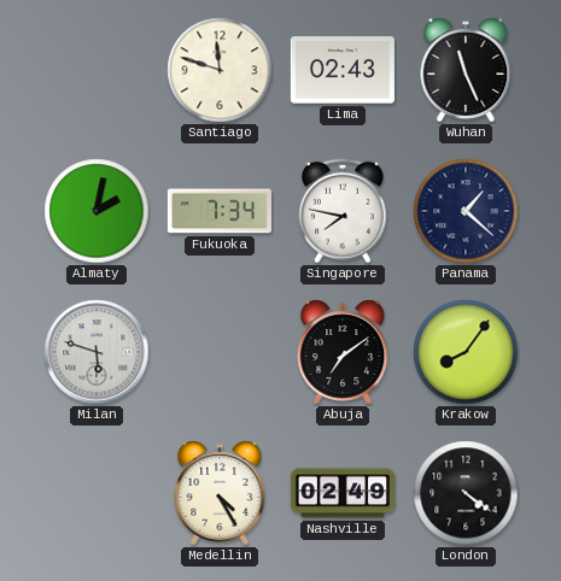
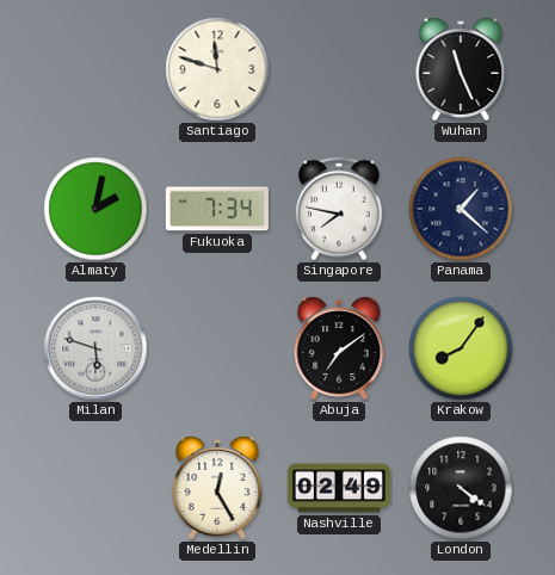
Lima: 02:43 -> none
Medellin: 4:25 -> 12:25
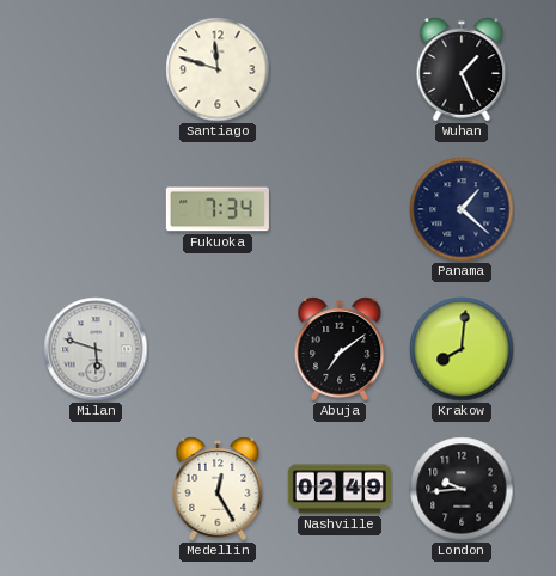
Wuhan: 11:26 -> 1:26
Almaty: 2:02 -> none
Singapore: 7:47 -> none
Krakow: 8:06 -> 8:01
London: 4:21 -> 9:44
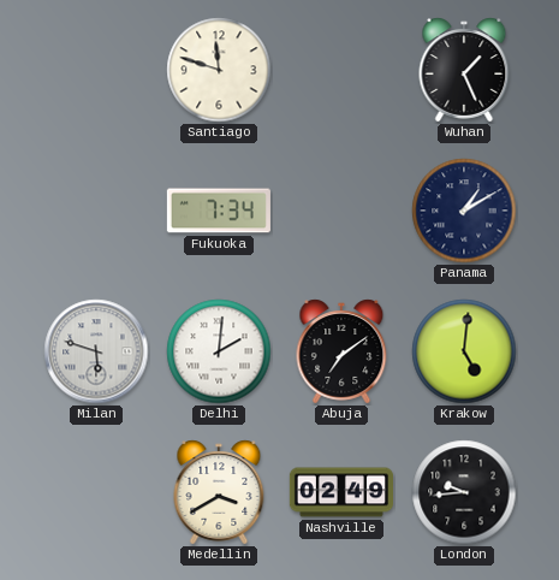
Panama: 1:22 -> 1:10
Delhi: none -> 2:01
Krakow: 8:01 -> 5:01
Medellin: 12:25 -> 3:40
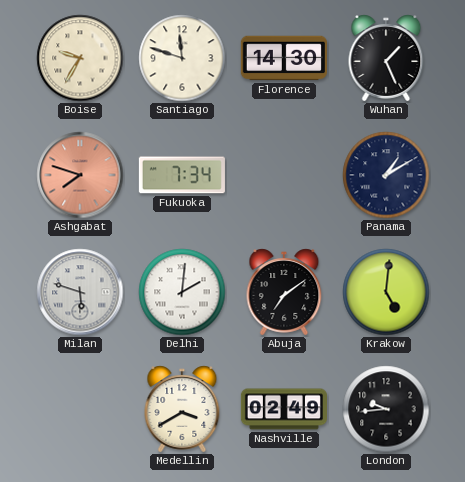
Boise: none -> 9:35
Florence: none -> 14:30
Ashgabat: none -> 7:48
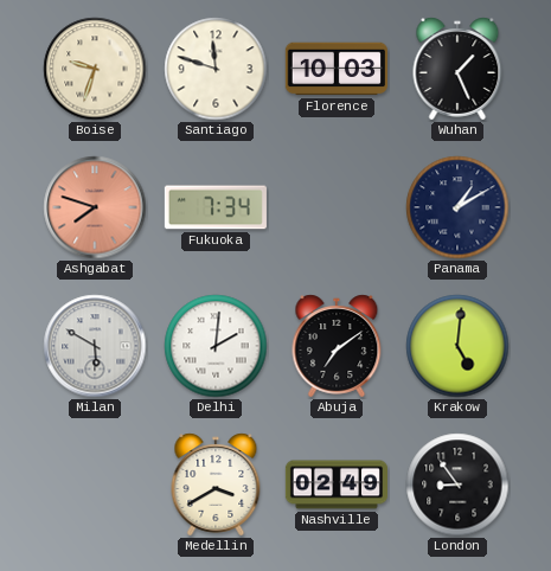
Boise: 9:35 -> 9:33
Florence: 14:30 -> 10:03
Milan: 5:48 -> 5:50
London: 9:44 -> 8:54
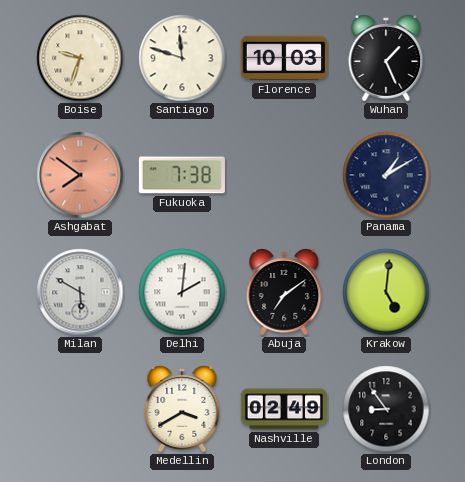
Ashgabat: 7:48 -> 7:51
Fukuoka: 7:34 -> 7:38
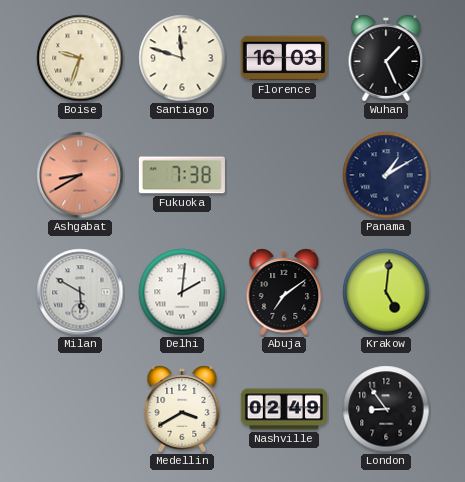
Florence: 10:03 -> 16:03
Ashgabat: 7:51 -> 8:40
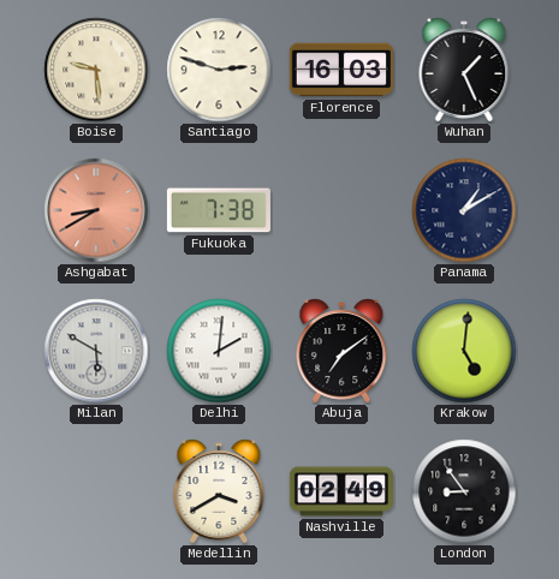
Boise: 9:33 -> 9:29
Santiago: 11:48 -> 2:48
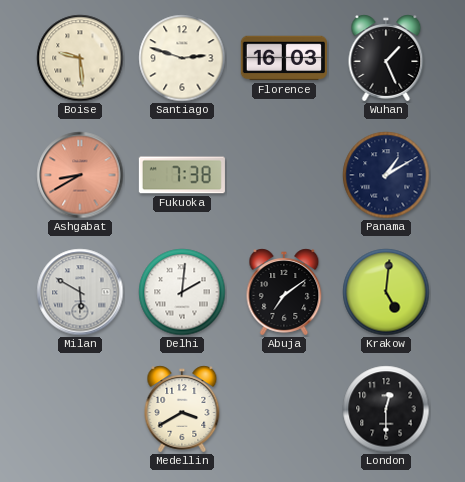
Nashville: 02:49 -> none
London: 8:54 -> 12:30
